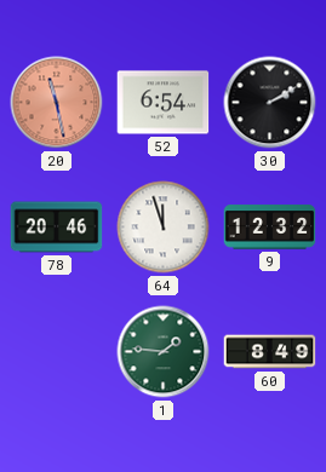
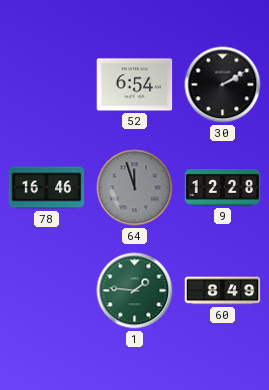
20: 11:28 -> none
78: 20:46 -> 16:46
64 dial: white -> grey
9: 12:32 -> 12:28
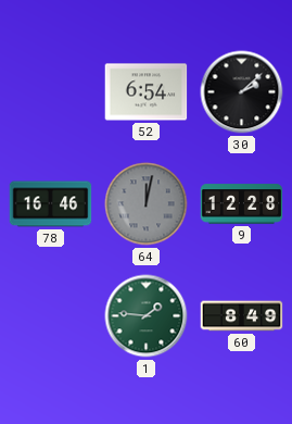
30: 2:10 -> 2:08
64: 11:57 -> 12:02
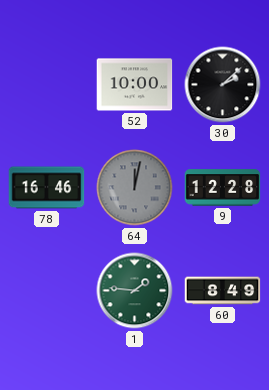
52: 6:54 -> 10:00
